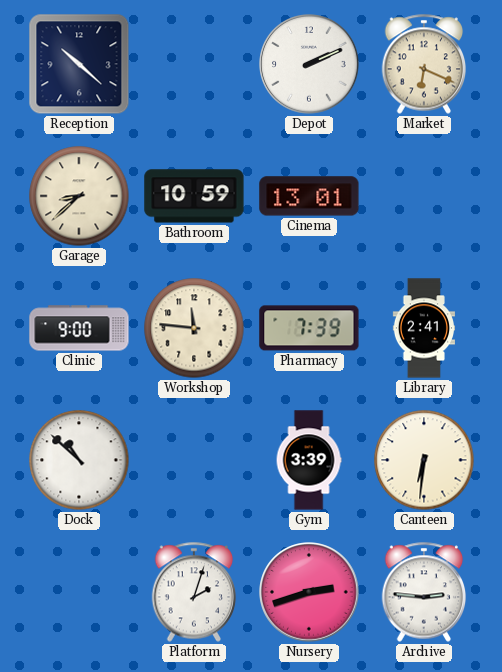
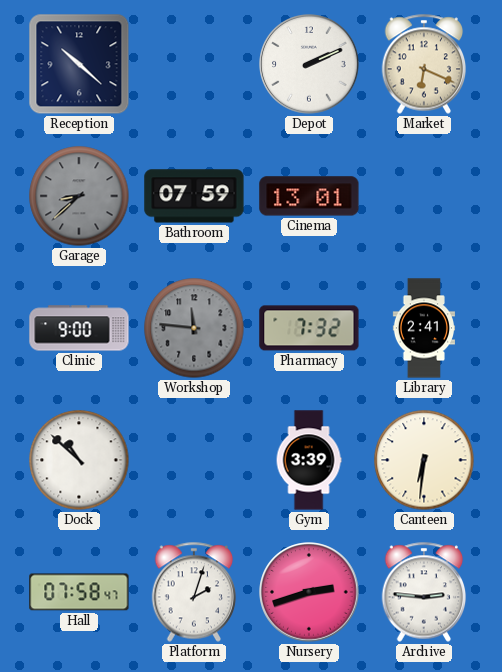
Garage dial: cream -> grey
Bathroom: 10:59 -> 07:59
Workshop dial: cream -> grey
Pharmacy: 7:39 -> 7:32
Hall: none -> 07:58
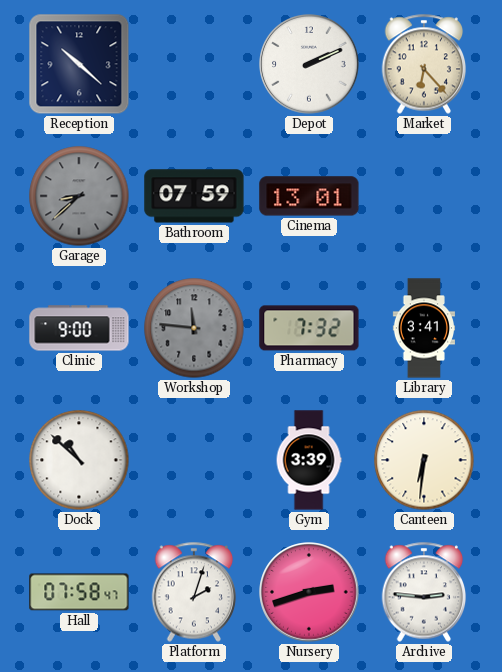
Market: 6:19 -> 6:23
Library: 2:41 -> 3:41
